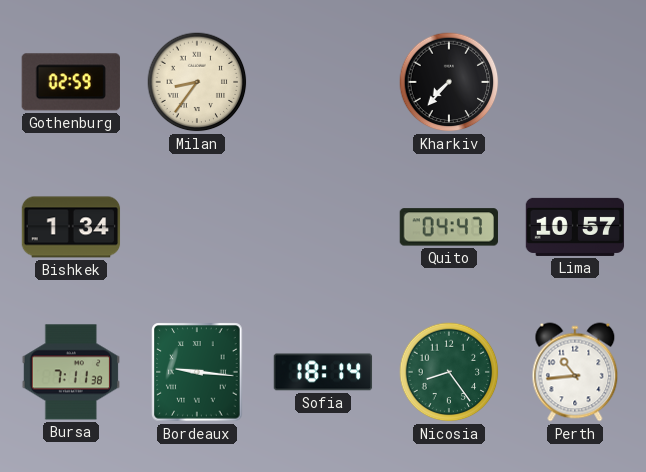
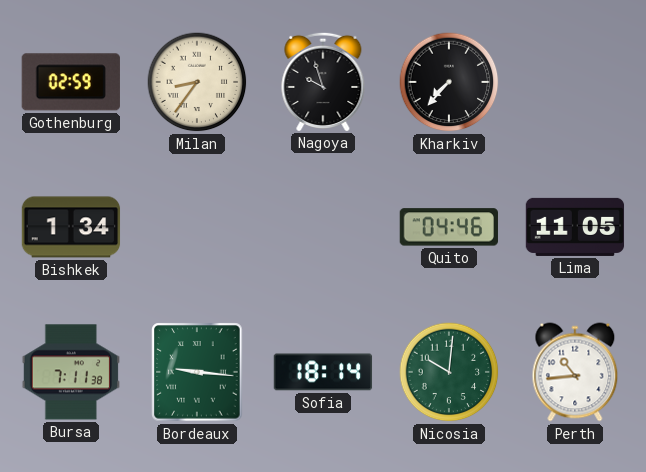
Nagoya: none -> 9:57
Quito: 04:47 -> 04:46
Lima: 10:57 -> 11:05
Nicosia: 8:24 -> 10:01
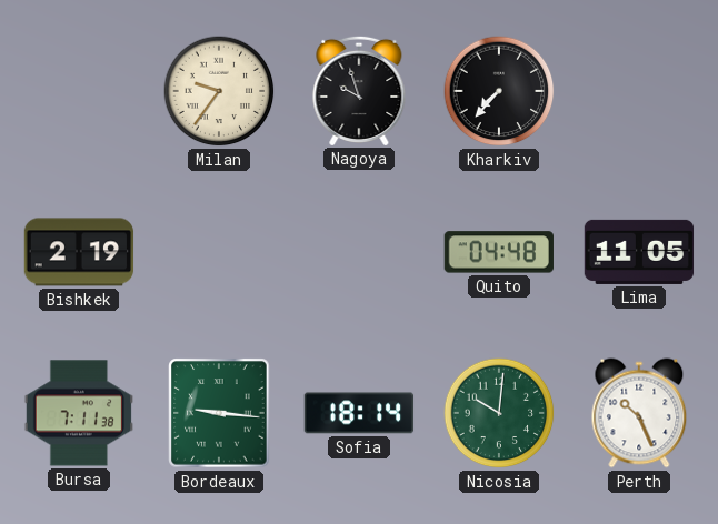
Gothenburg: 02:59 -> none
Milan: 8:36 -> 9:36
Bishkek: 1:34 -> 2:19
Quito: 04:46 -> 04:48
Perth: 10:44 -> 10:26
